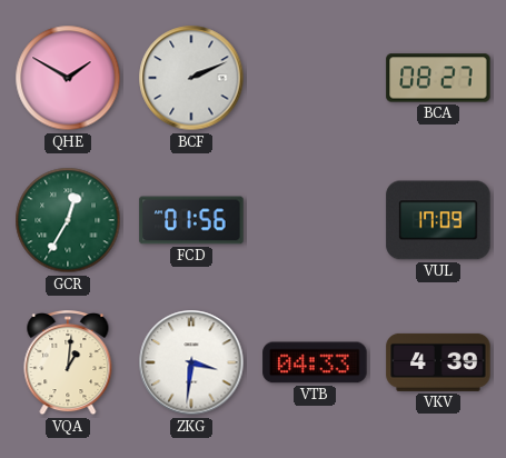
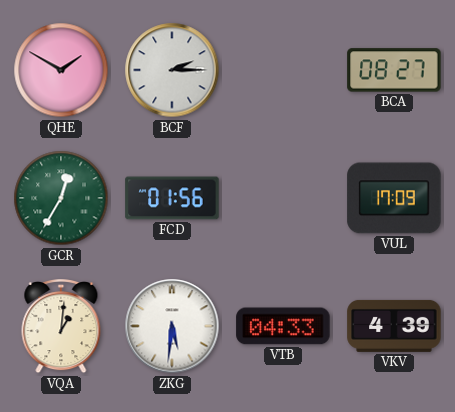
BCF: 2:11 -> 2:15
ZKG: 3:31 -> 5:31
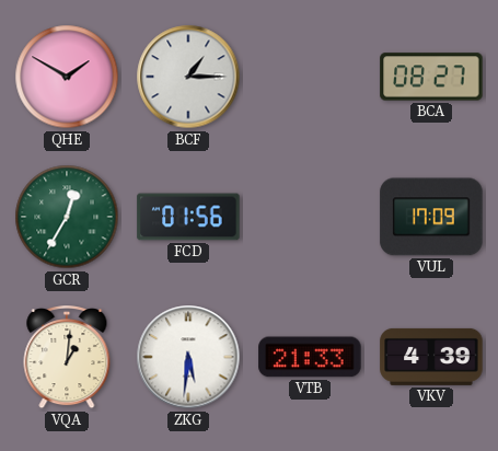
BCF: 2:15 -> 1:15
VTB: 04:33 -> 21:33
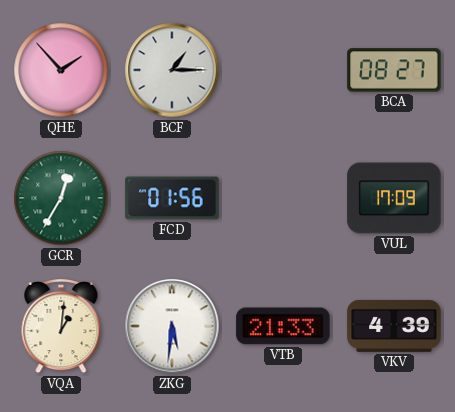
QHE: 1:50 -> 1:53
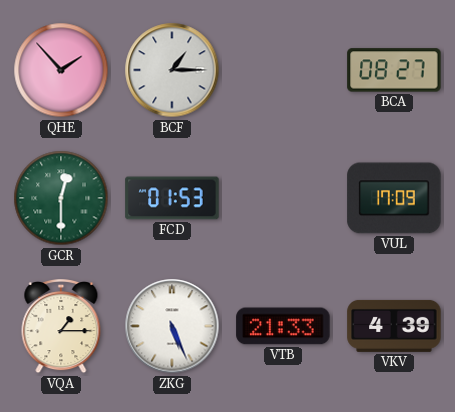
GCR: 12:35 -> 12:30
FCD: 01:56 -> 01:53
VQA: 1:01 -> 1:15
ZKG: 5:31 -> 5:26
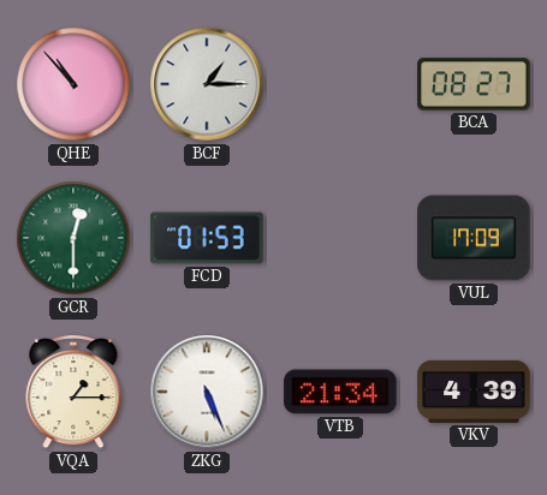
QHE: 1:53 -> 10:53
VTB: 21:33 -> 21:34
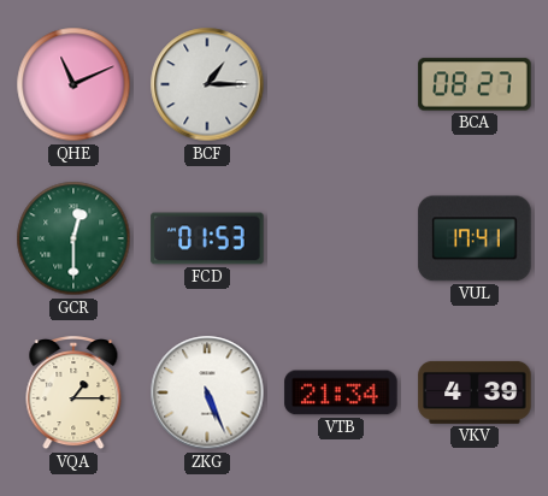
QHE: 10:53 -> 11:11
VUL: 17:09 -> 17:41
